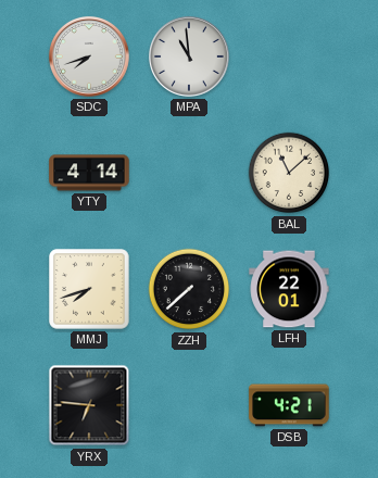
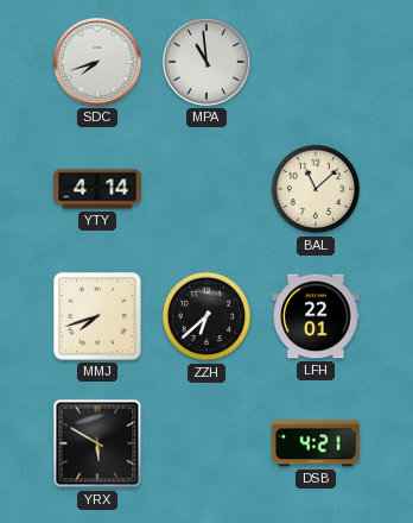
ZZH: 7:38 -> 6:38
YRX: 6:46 -> 5:50
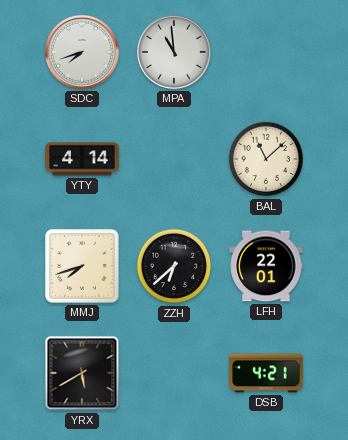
YRX: 5:50 -> 5:40
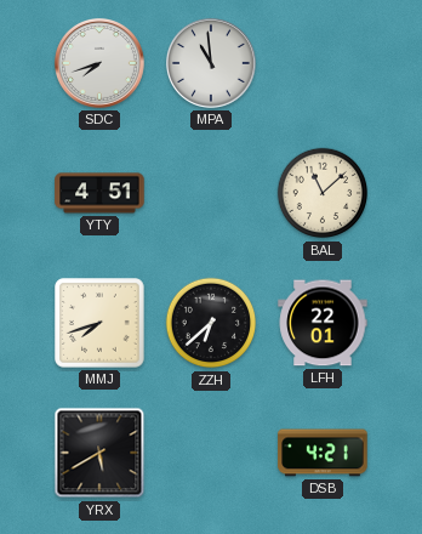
YTY: 4:14 -> 4:51
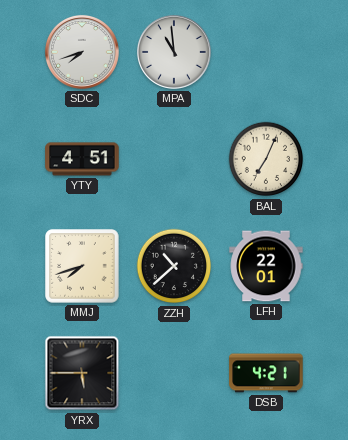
BAL: 11:08 -> 7:04
ZZH: 6:38 -> 10:38
YRX: 5:40 -> 5:45
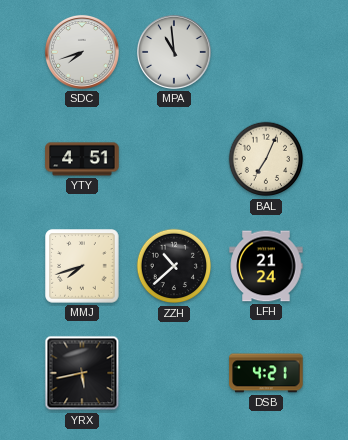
LFH: 22:01 -> 21:24
YRX: 5:45 -> 5:43
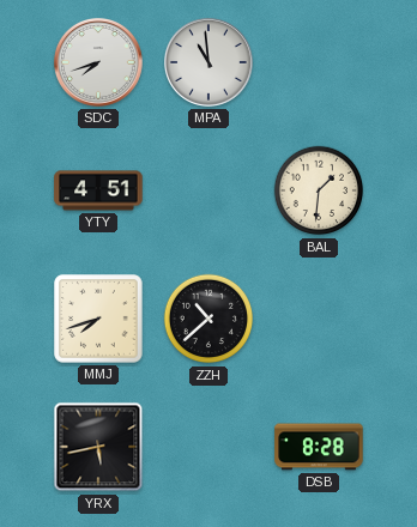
BAL: 7:04 -> 1:31
LFH: 21:24 -> none
DSB: 4:21 -> 8:28
